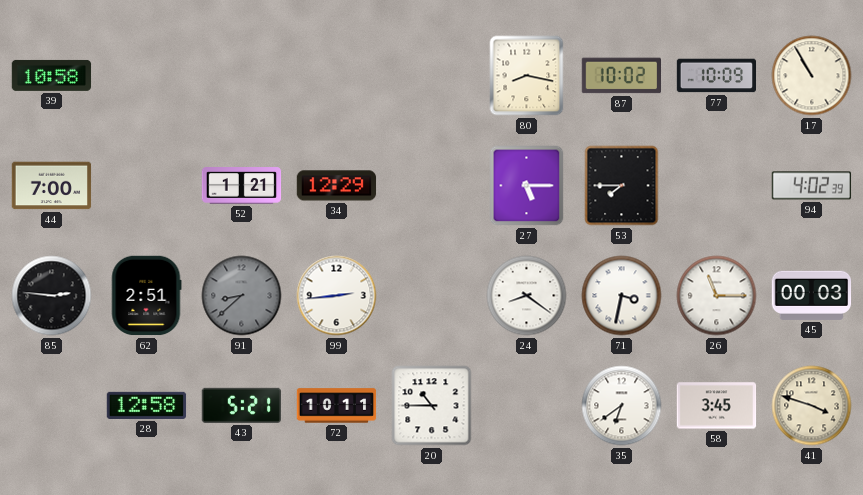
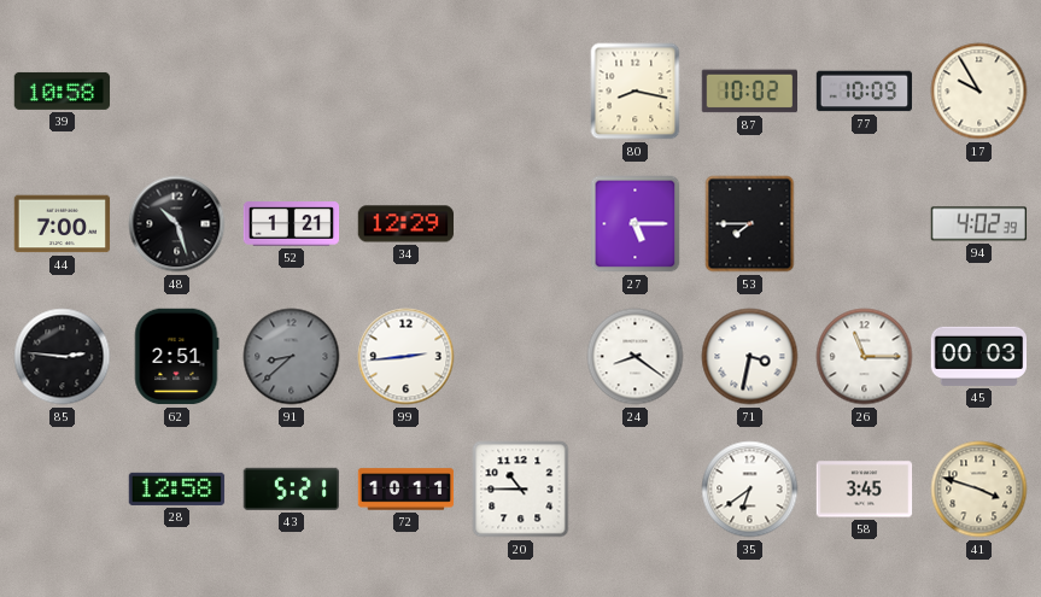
17: 10:55 -> 9:55
48: none -> 10:27
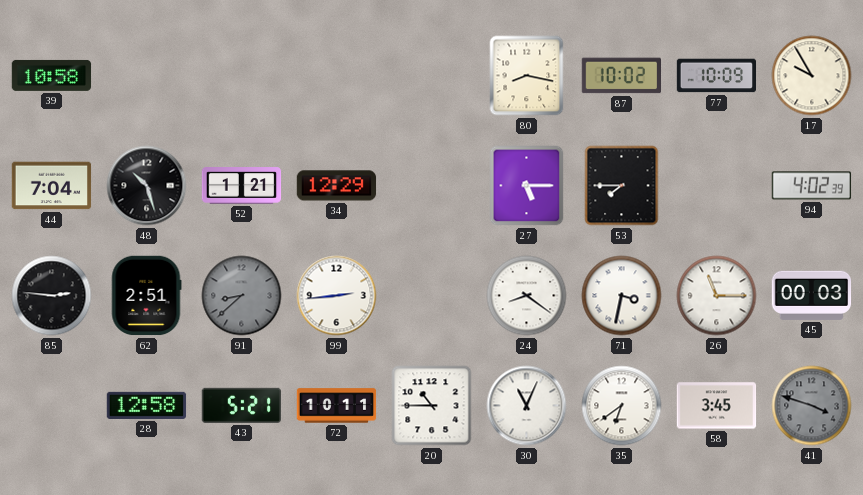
44: 7:00 -> 7:04
30: none -> 11:04
41 dial: cream -> grey
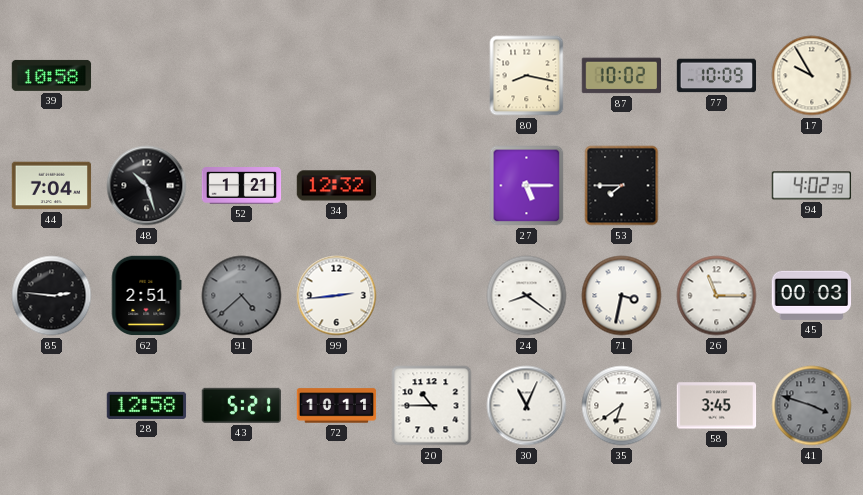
34: 12:29 -> 12:32
91: 8:38 -> 4:38
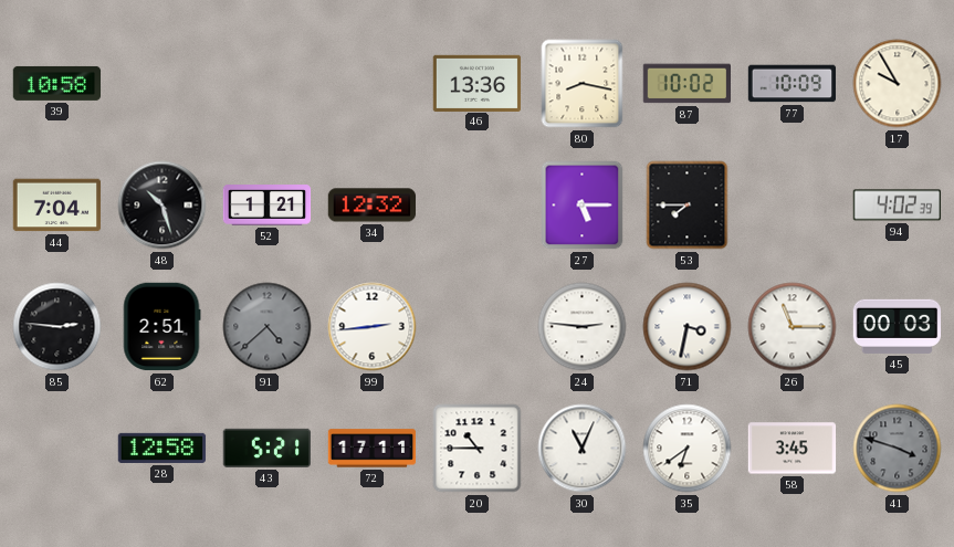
46: none -> 13:36
24: 8:21 -> 2:46
72: 10:11 -> 17:11
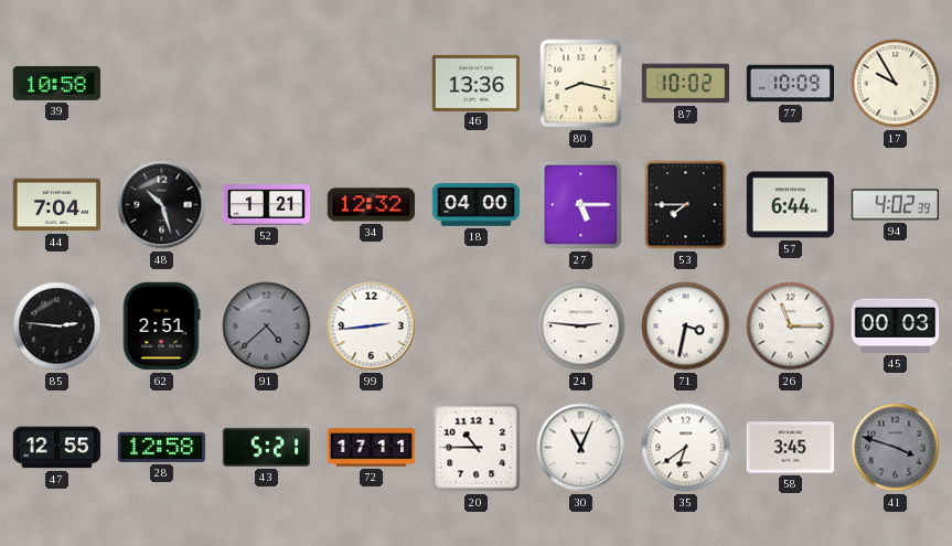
18: none -> 04:00
57: none -> 6:44
47: none -> 12:55
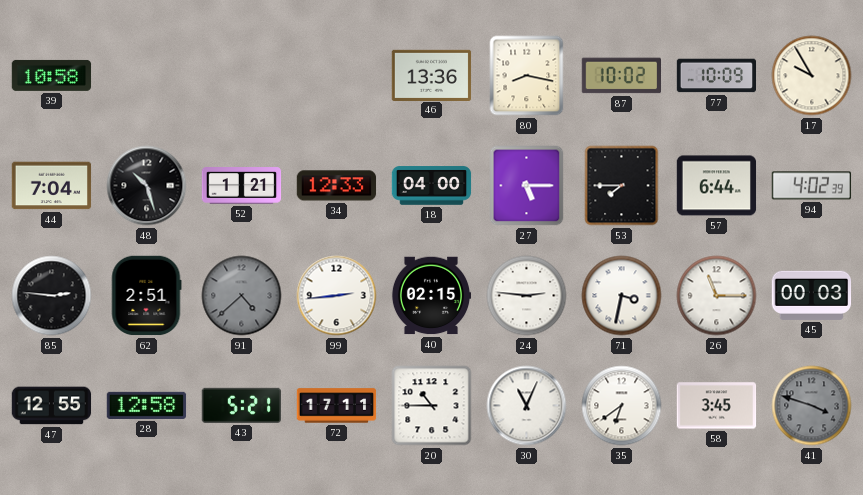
34: 12:32 -> 12:33
40: none -> 02:15
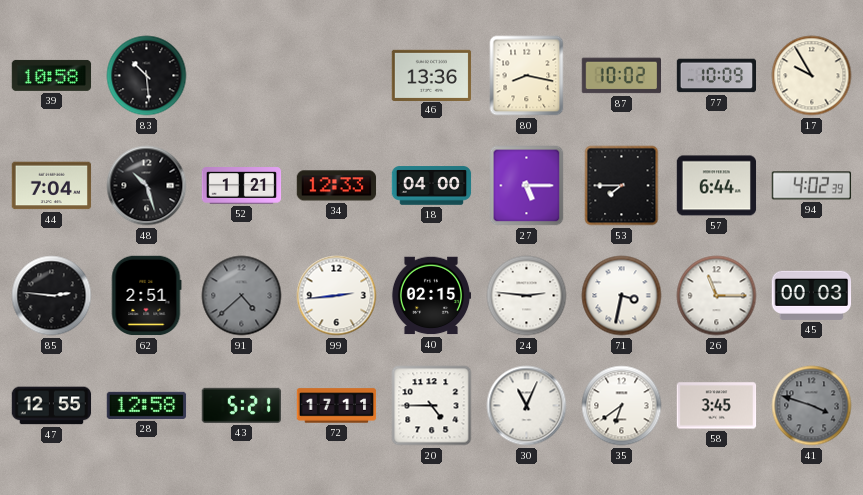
83: none -> 10:29
20: 10:45 -> 4:45
